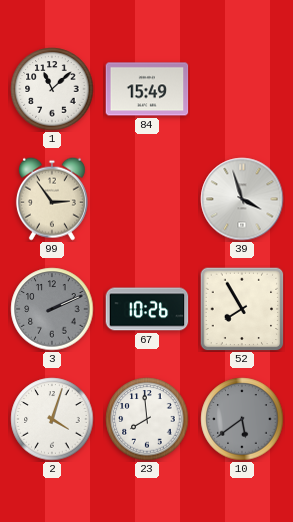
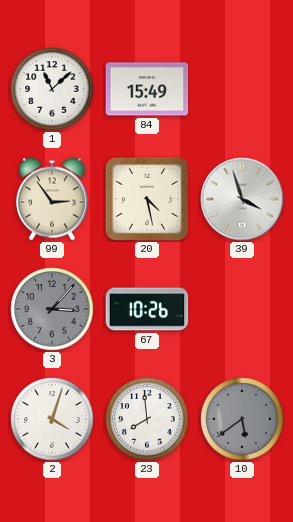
20: none -> 4:28
3: 2:11 -> 3:07
52: 7:55 -> none
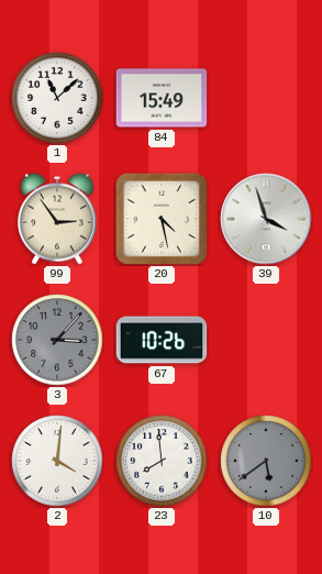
2: 4:03 -> 4:01
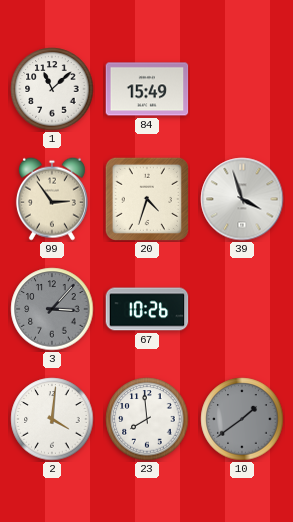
20: 4:28 -> 4:33
10: 5:39 -> 1:39
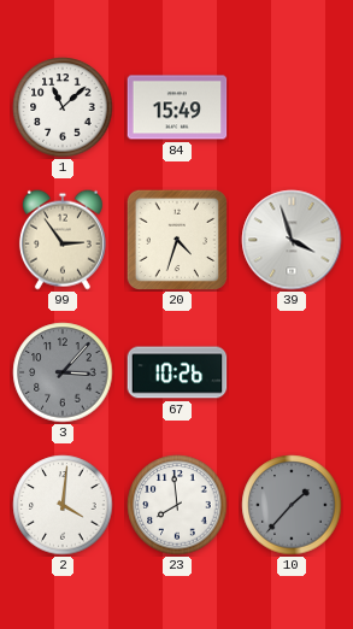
10: 1:39 -> 1:37
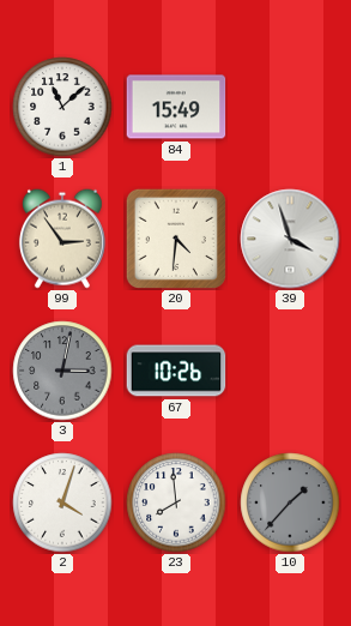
20: 4:33 -> 4:31
3: 3:07 -> 3:02
2: 4:01 -> 4:03
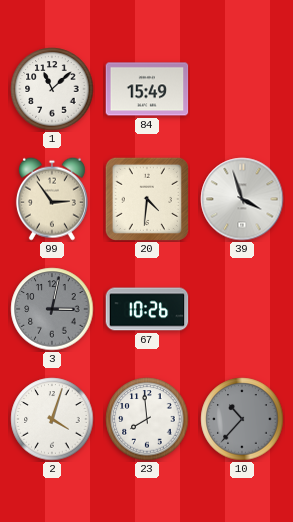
10: 1:37 -> 10:37
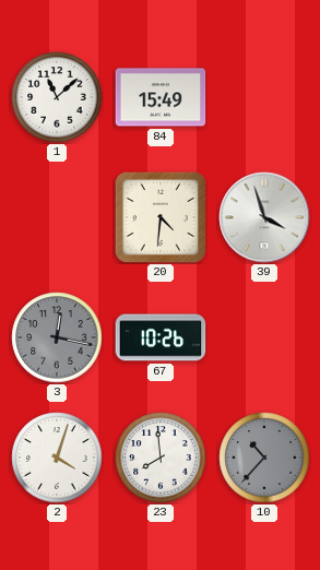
99: 2:54 -> none
3: 3:02 -> 12:17
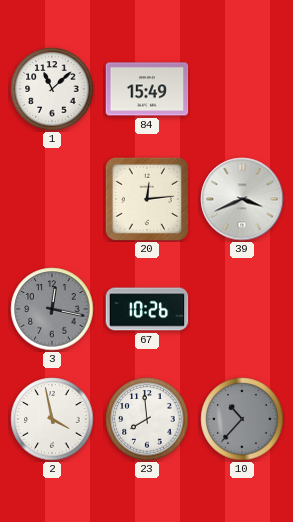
20: 4:31 -> 12:14
39: 3:57 -> 3:41
2: 4:03 -> 3:58
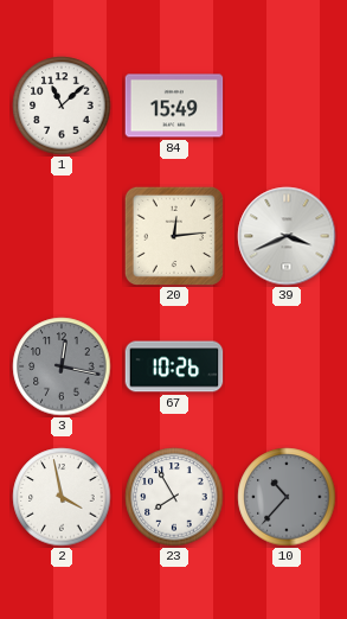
23: 7:59 -> 7:55
